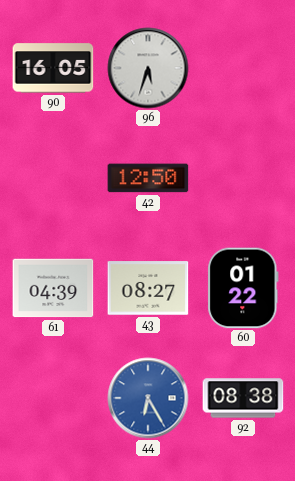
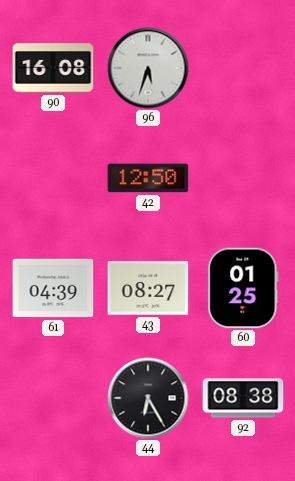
90: 16:05 -> 16:08
60: 01:22 -> 01:25
44 dial: blue -> black
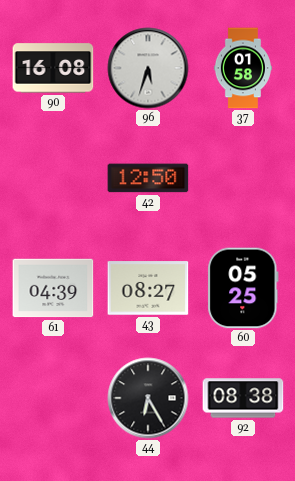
37: none -> 01:58
60: 01:25 -> 05:25
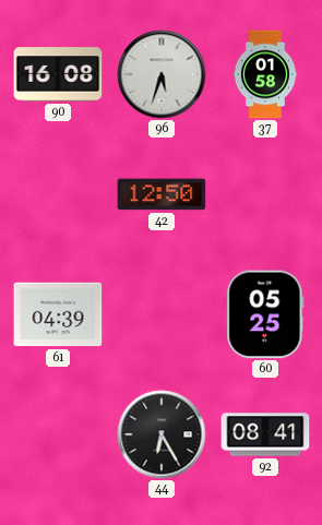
43: 08:27 -> none
92: 08:38 -> 08:41
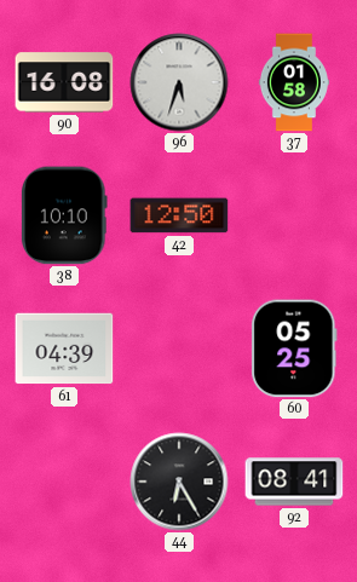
38: none -> 10:10
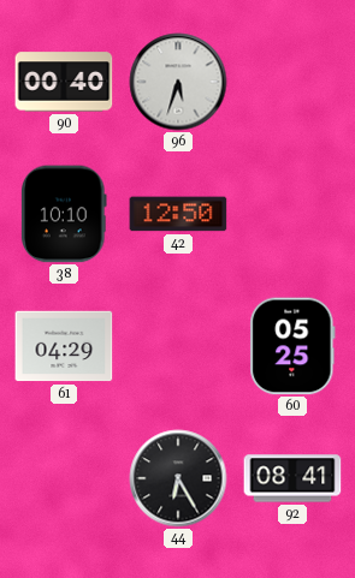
90: 16:08 -> 00:40
37: 01:58 -> none
61: 04:39 -> 04:29
